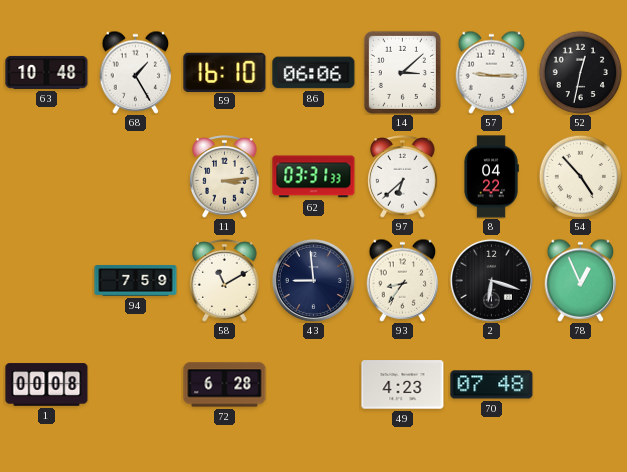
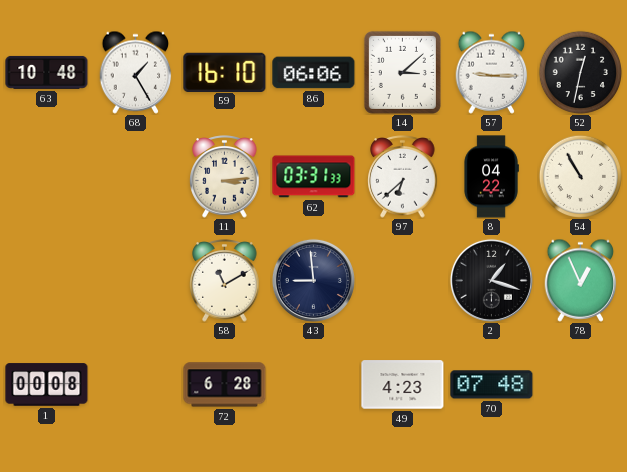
54: 4:53 -> 10:55
94: 7:59 -> none
93: 8:36 -> none
2: 6:18 -> 1:18
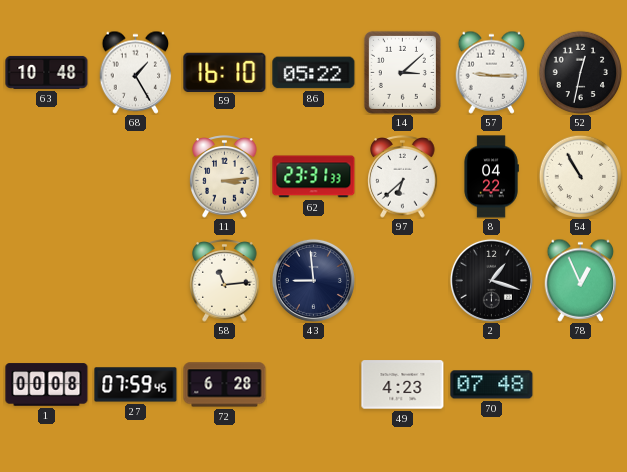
86: 06:06 -> 05:22
62: 03:31 -> 23:31
58: 11:10 -> 11:14
27: none -> 07:59
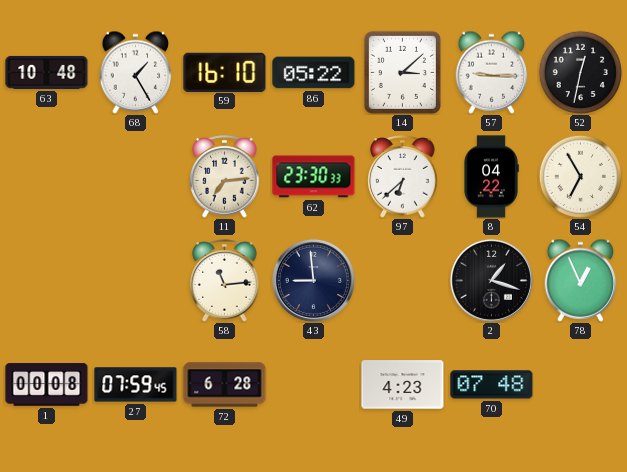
11: 3:14 -> 7:14
62: 23:31 -> 23:30
54: 10:55 -> 6:55
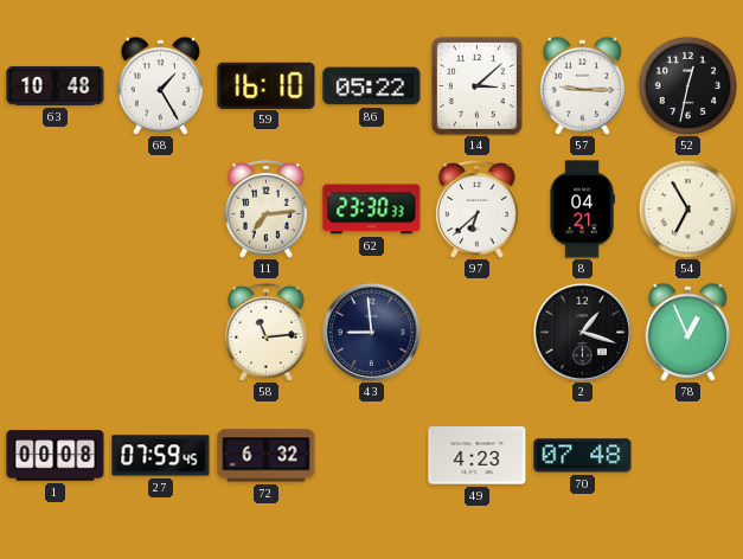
8: 04:22 -> 04:21
72: 6:28 -> 6:32
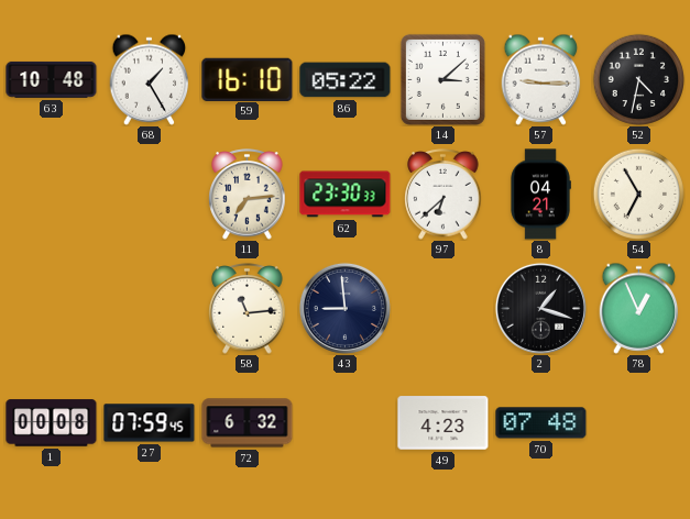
52: 12:32 -> 4:32
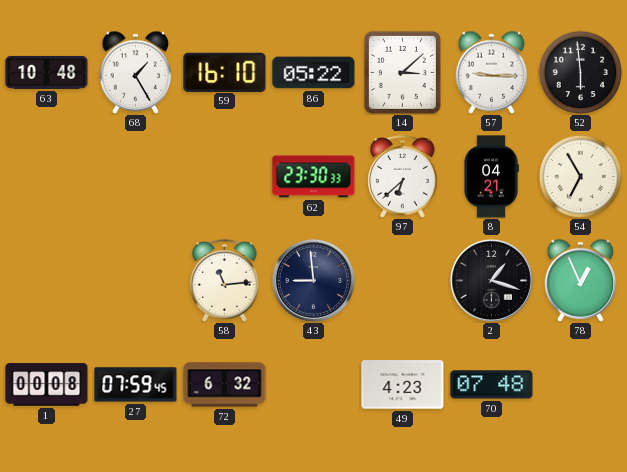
52: 4:32 -> 5:59
11: 7:14 -> none
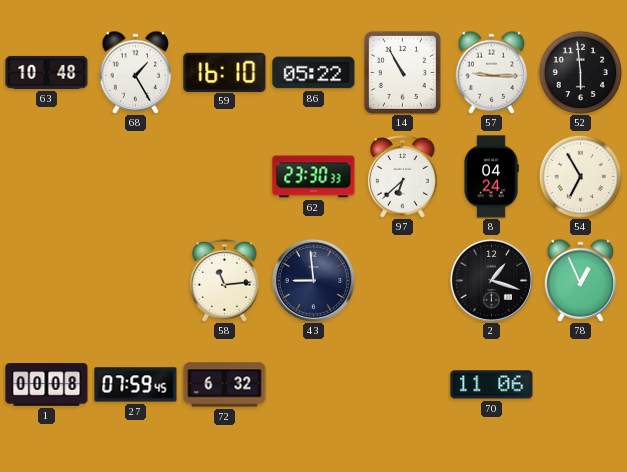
14: 3:08 -> 10:55
8: 04:21 -> 04:24
49: 4:23 -> none
70: 07:48 -> 11:06
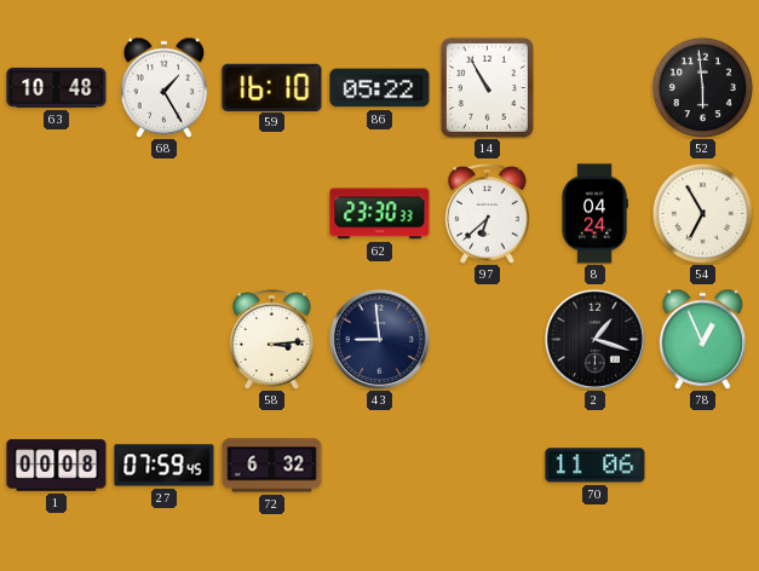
57: 9:15 -> none
58: 11:14 -> 3:14
